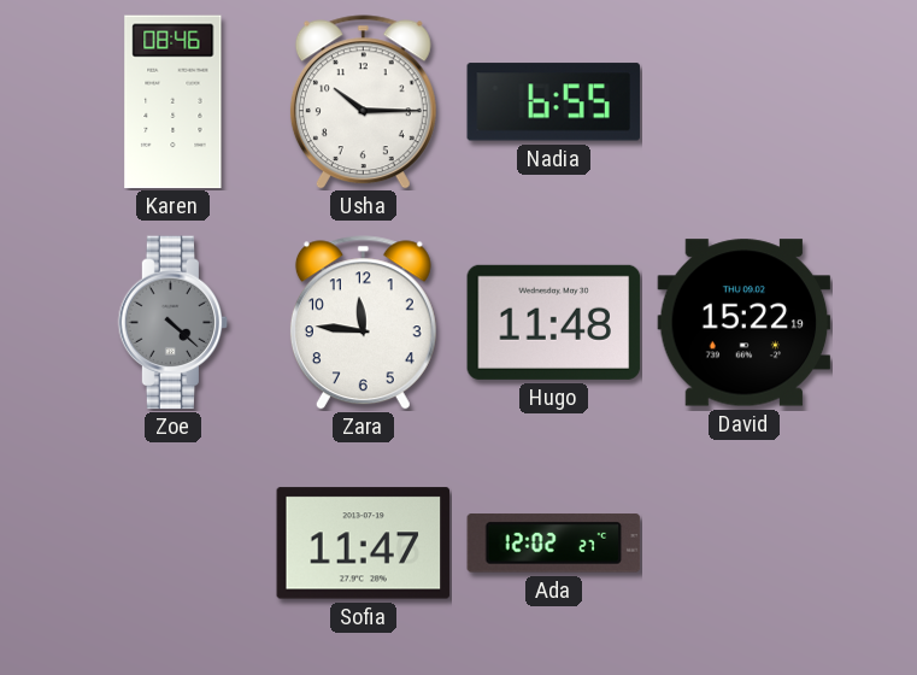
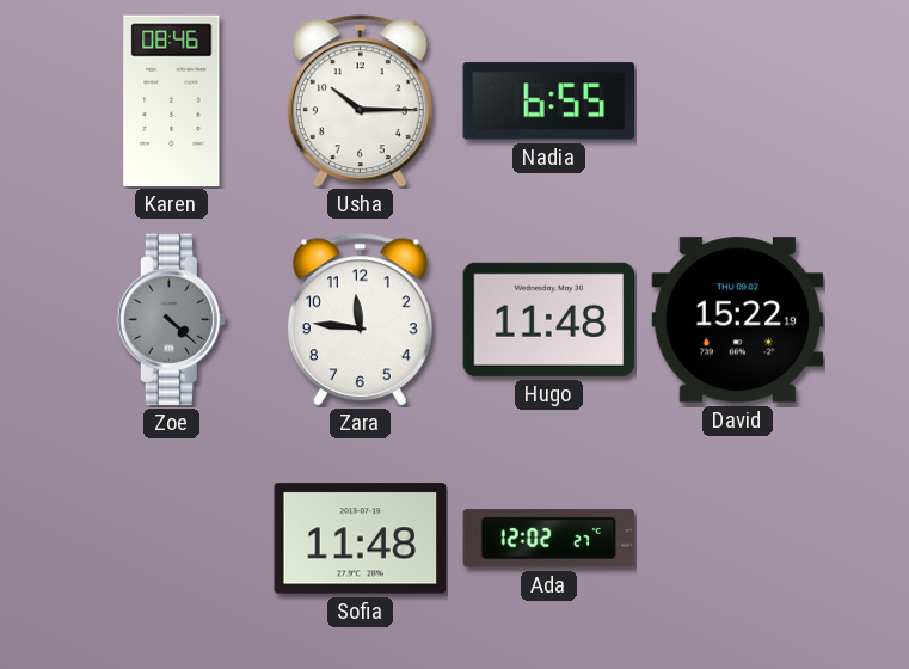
Sofia: 11:47 -> 11:48
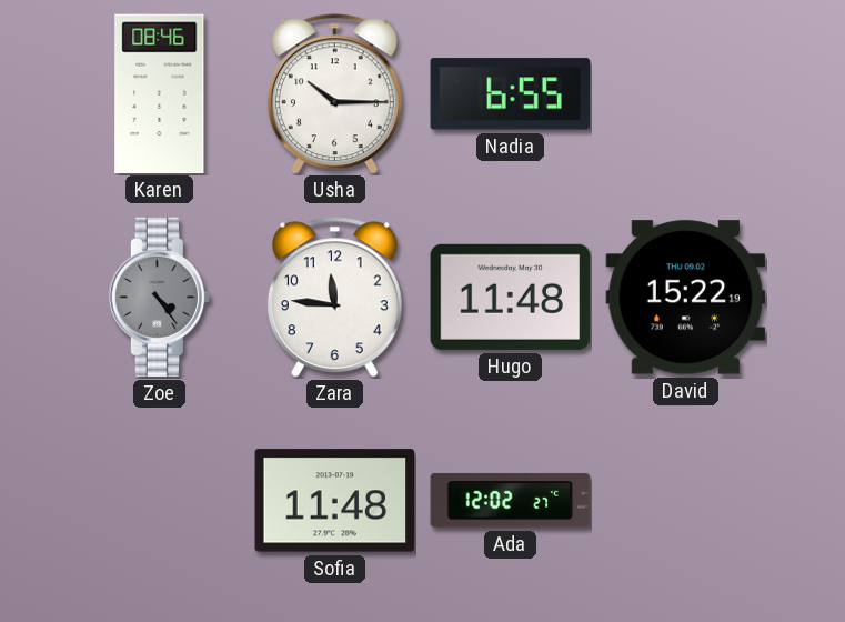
Zoe: 4:22 -> 4:24
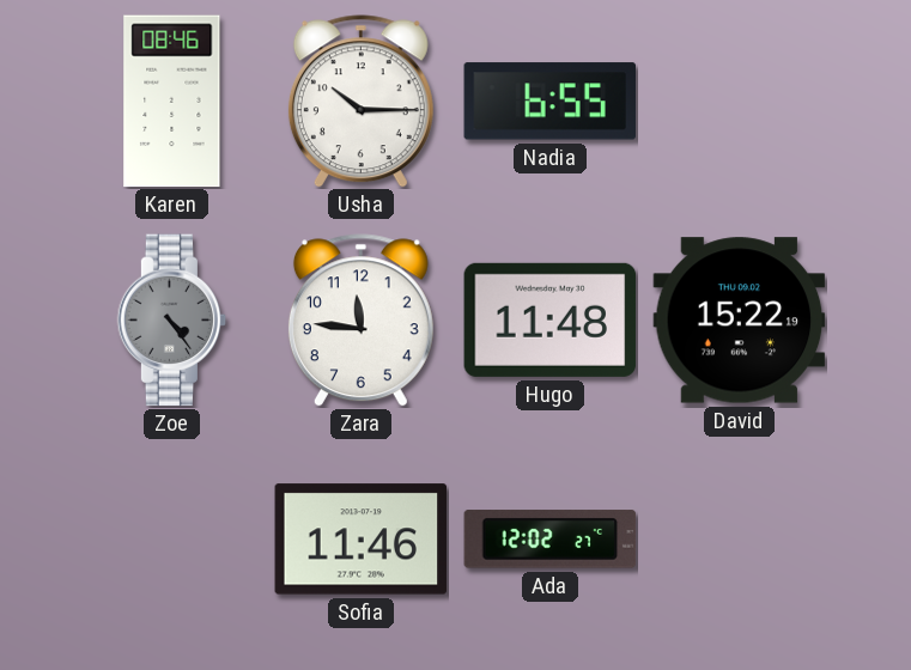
Sofia: 11:48 -> 11:46
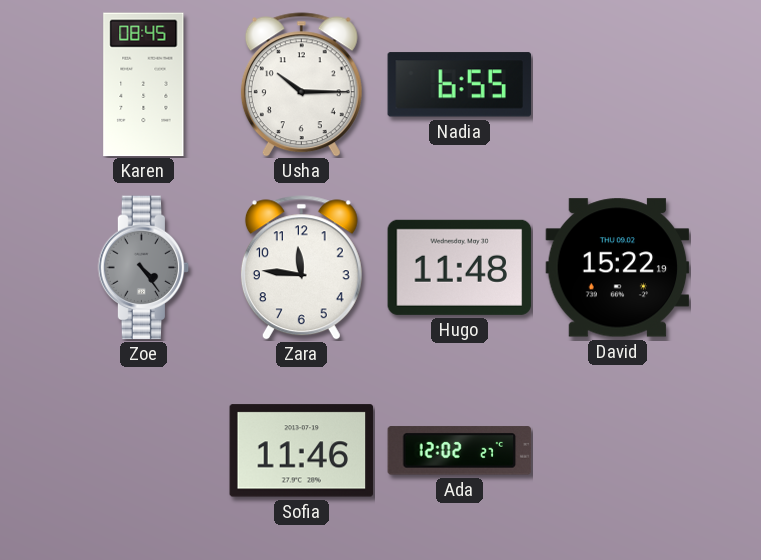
Karen: 08:46 -> 08:45
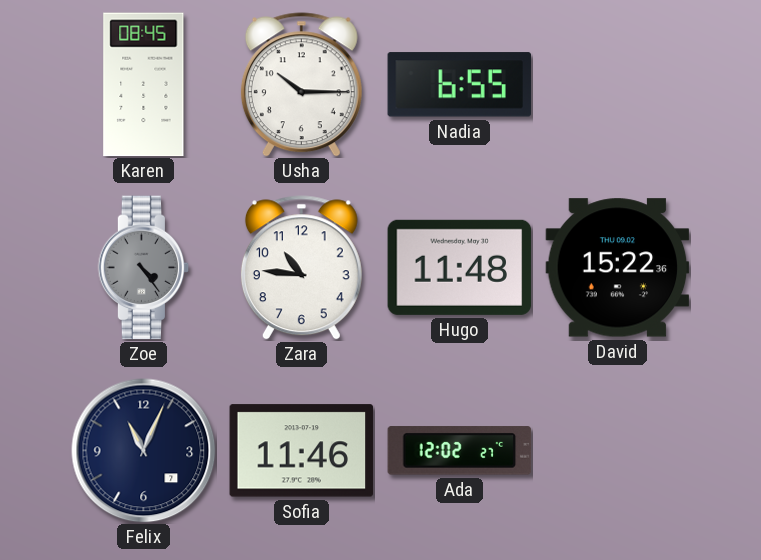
Zara: 11:46 -> 10:46
David: 15:22:19 -> 15:22:36
Felix: none -> 11:04
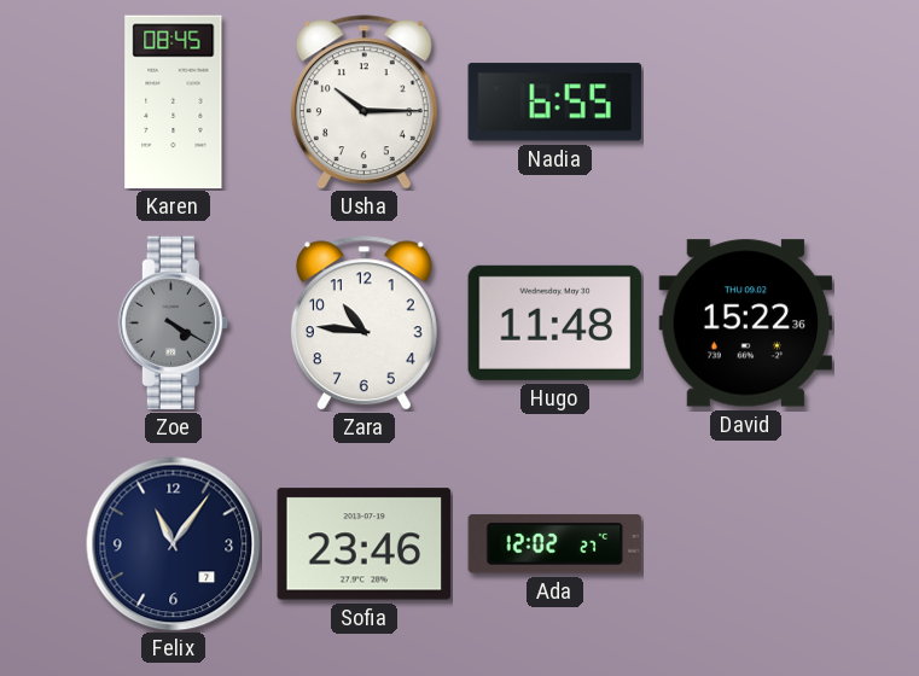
Zoe: 4:24 -> 4:20
Felix: 11:04 -> 11:06
Sofia: 11:46 -> 23:46
